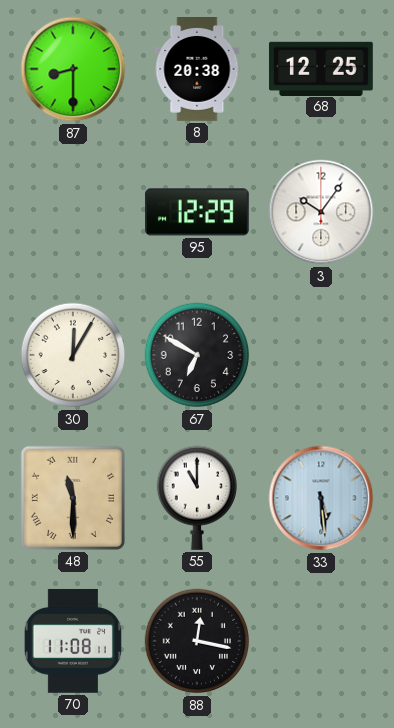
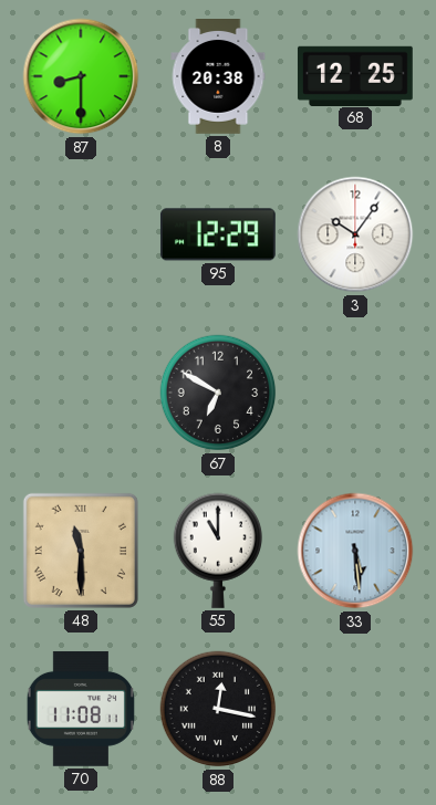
30: 12:05 -> none
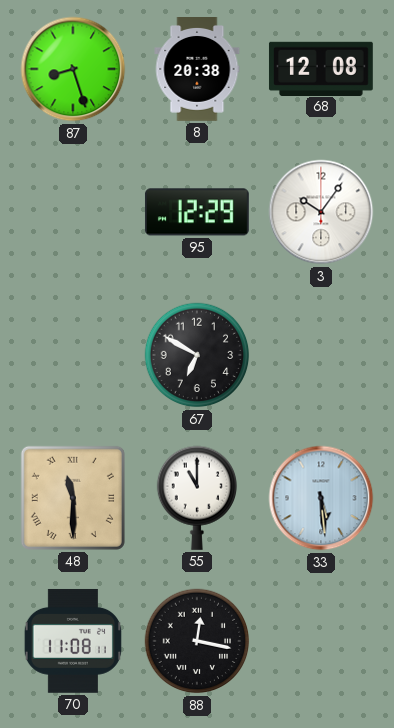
87: 8:30 -> 8:27
68: 12:25 -> 12:08
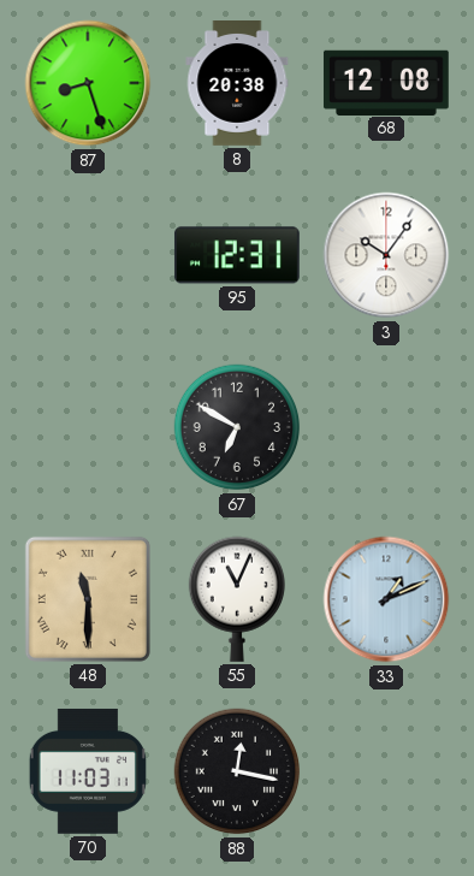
95: 12:29 -> 12:31
55: 11:00 -> 11:04
33: 5:29 -> 1:11
70: 11:08 -> 11:03
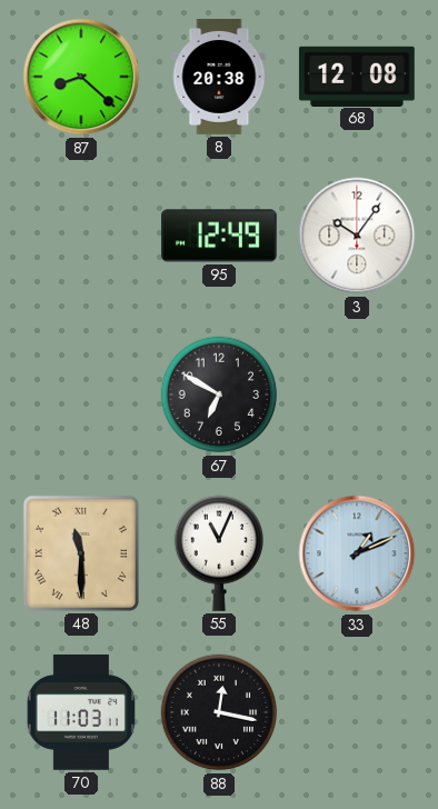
87: 8:27 -> 8:22
95: 12:31 -> 12:49
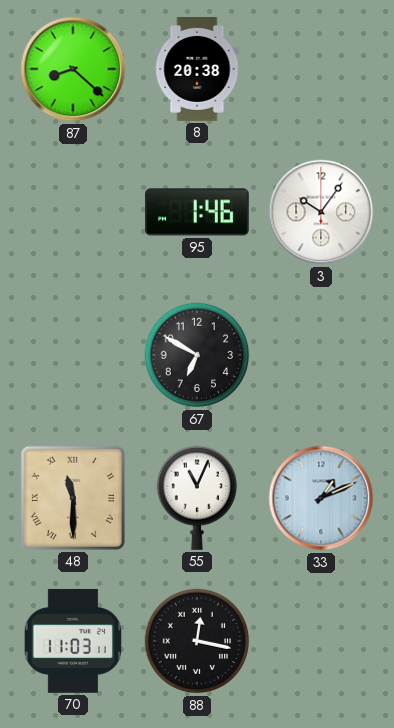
68: 12:08 -> none
95: 12:49 -> 1:46
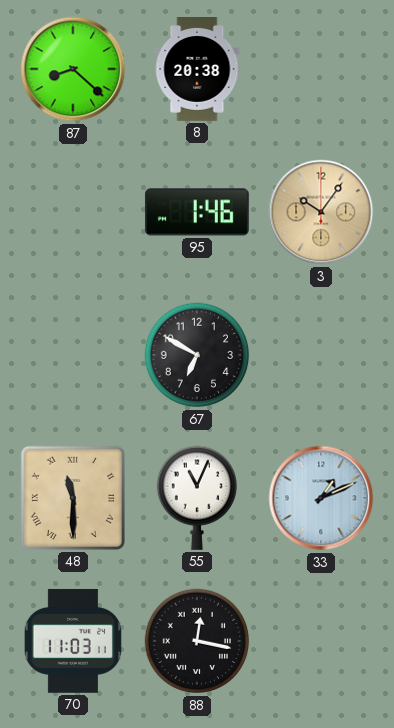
3 dial: white -> champagne
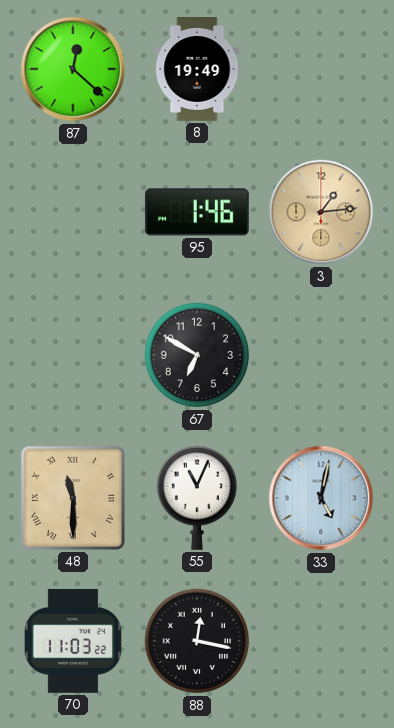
87: 8:22 -> 12:22
8: 20:38 -> 19:49
3: 10:06 -> 1:14
33: 1:11 -> 5:02
70: 11:03:11 -> 11:03:22
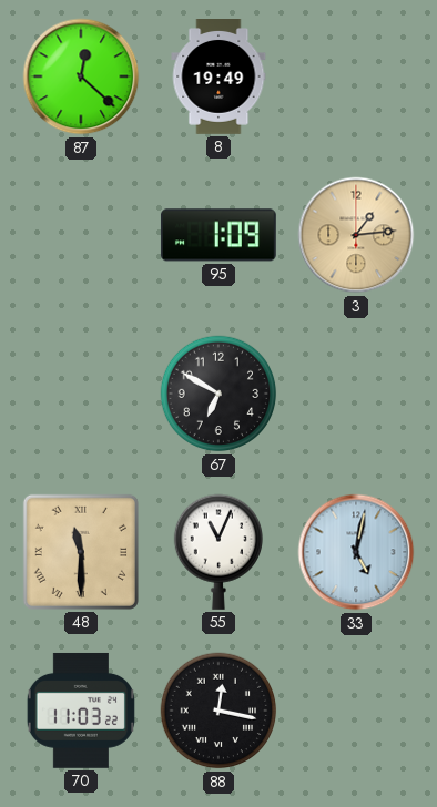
95: 1:46 -> 1:09
